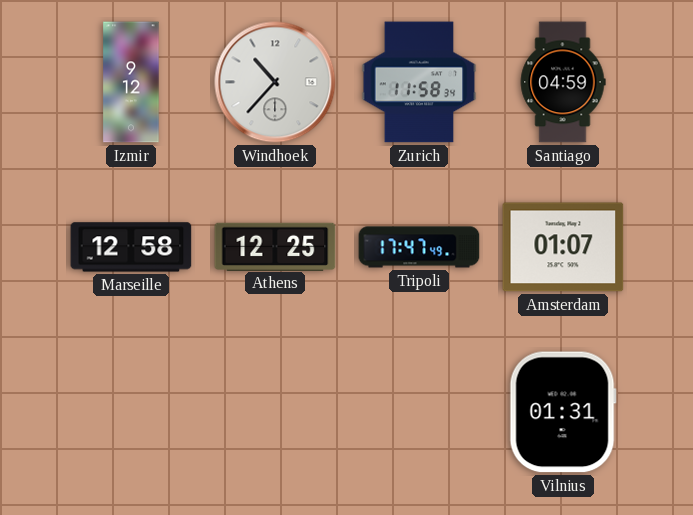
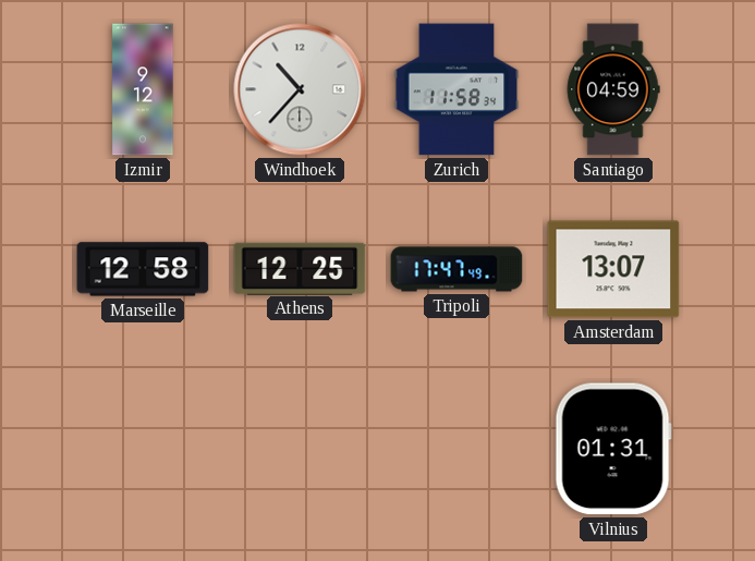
Amsterdam: 01:07 -> 13:07
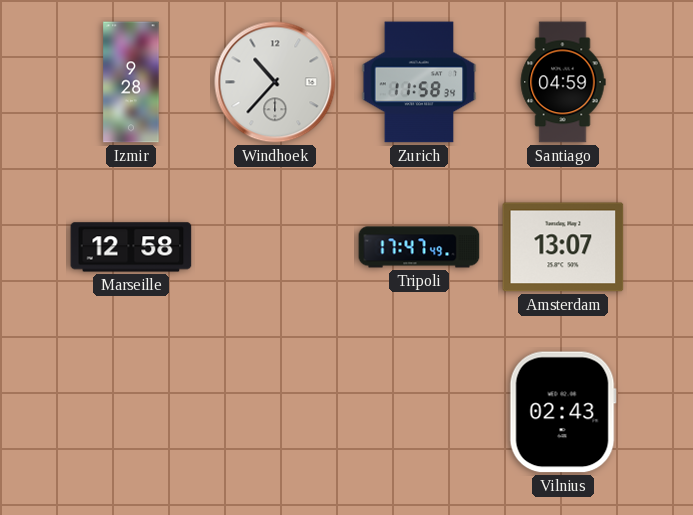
Izmir: 9:12 -> 9:28
Athens: 12:25 -> none
Vilnius: 01:31 -> 02:43
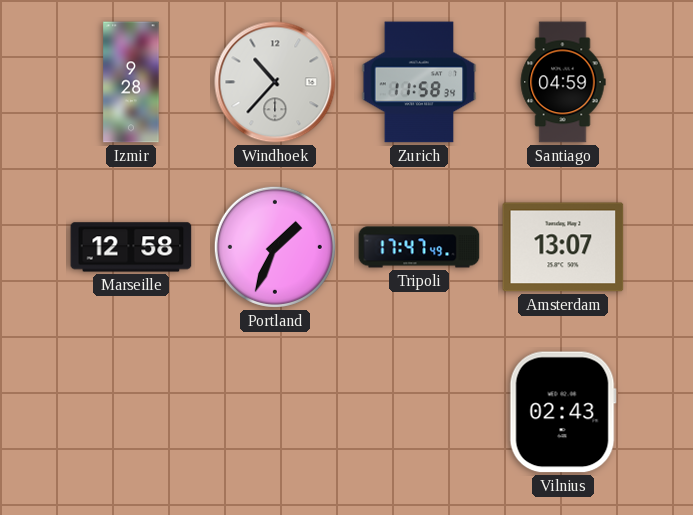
Portland: none -> 1:34
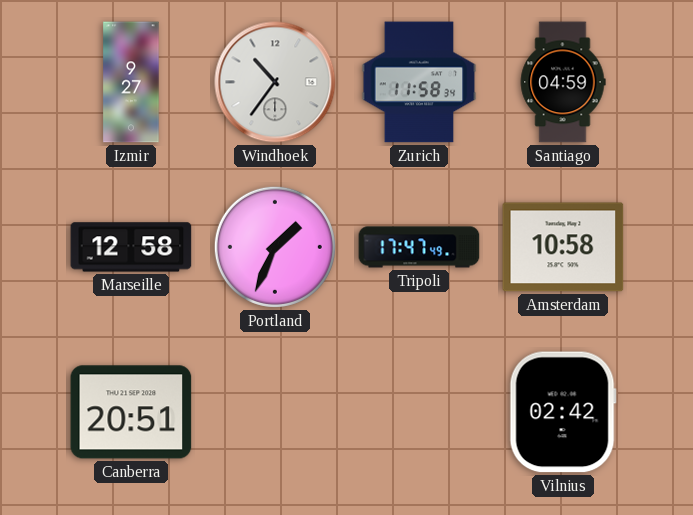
Izmir: 9:28 -> 9:27
Windhoek: 10:37 -> 10:36
Amsterdam: 13:07 -> 10:58
Canberra: none -> 20:51
Vilnius: 02:43 -> 02:42
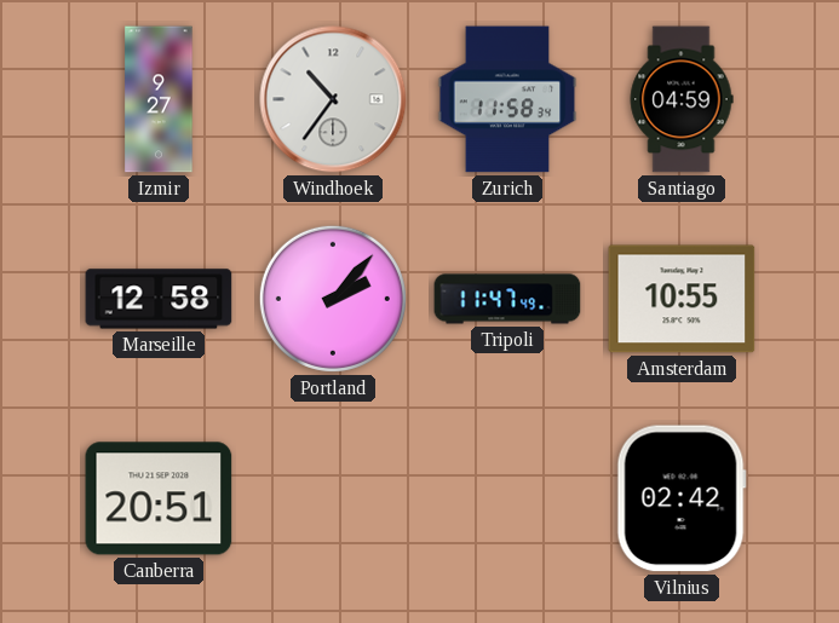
Portland: 1:34 -> 2:07
Tripoli: 17:47 -> 11:47
Amsterdam: 10:58 -> 10:55
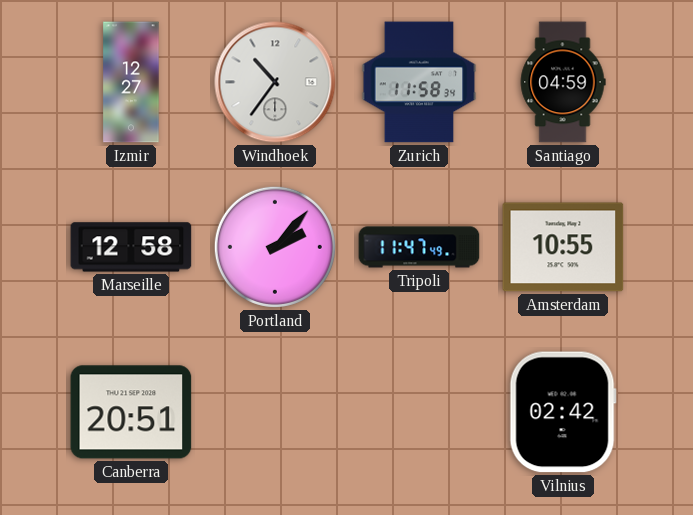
Izmir: 9:27 -> 12:27
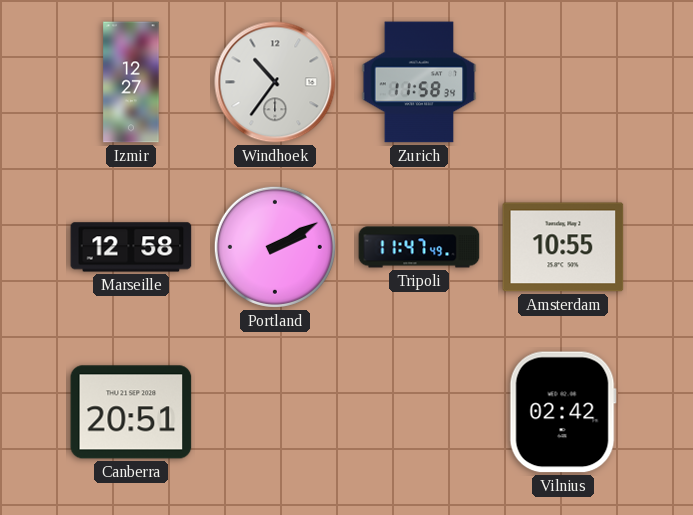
Santiago: 04:59 -> none
Portland: 2:07 -> 2:10
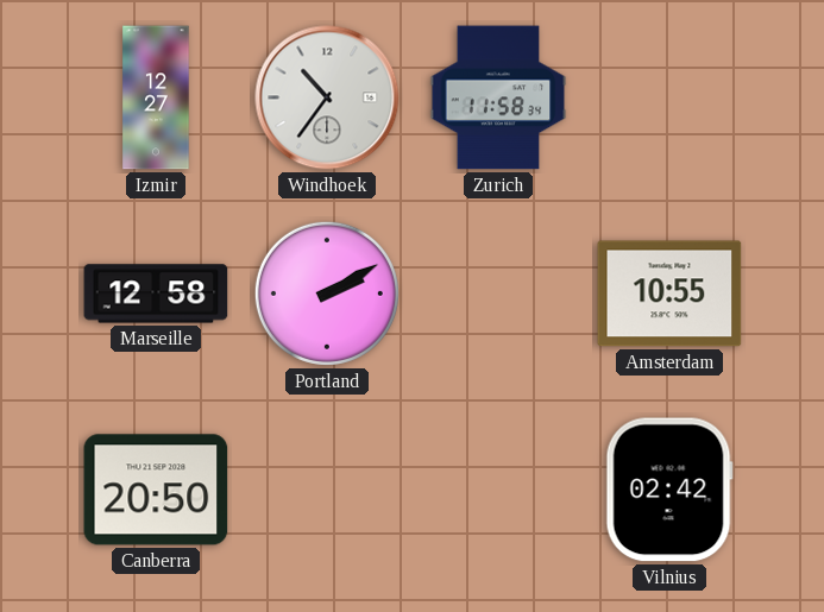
Tripoli: 11:47 -> none
Canberra: 20:51 -> 20:50
